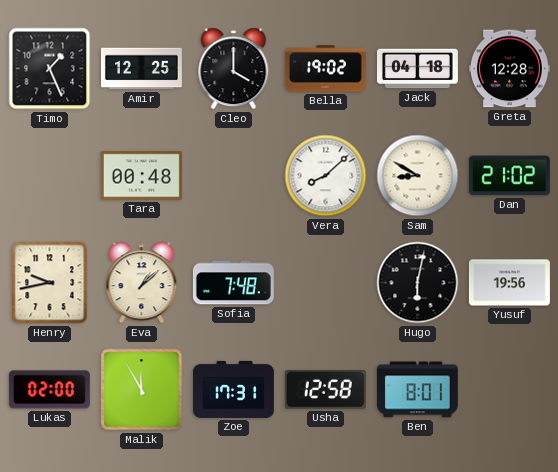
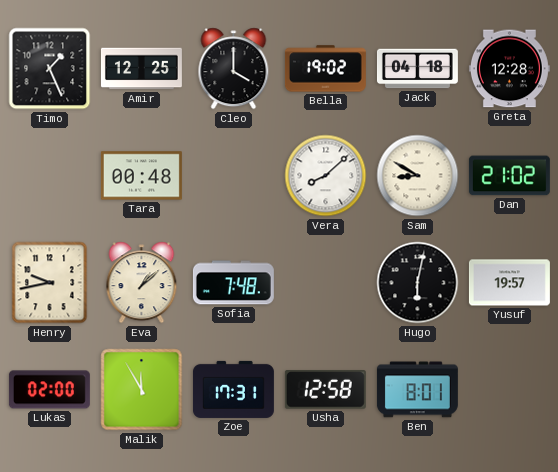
Yusuf: 19:56 -> 19:57
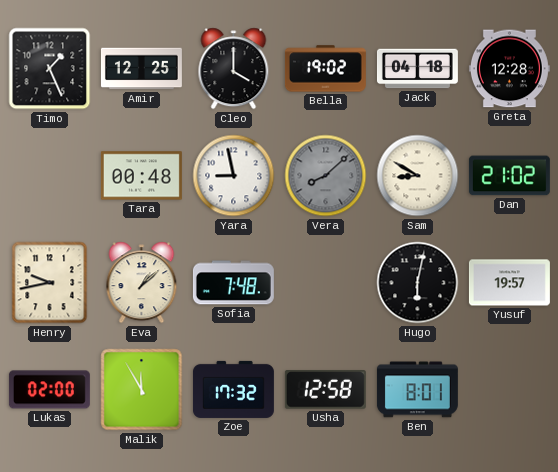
Yara: none -> 8:58
Vera dial: white -> grey
Zoe: 17:31 -> 17:32
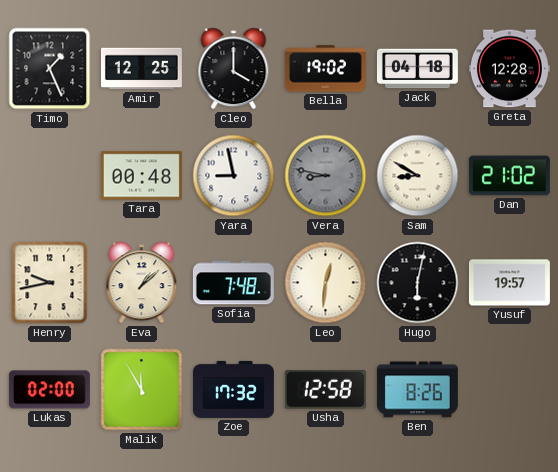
Vera: 8:08 -> 8:47
Leo: none -> 12:31
Ben: 8:01 -> 8:26
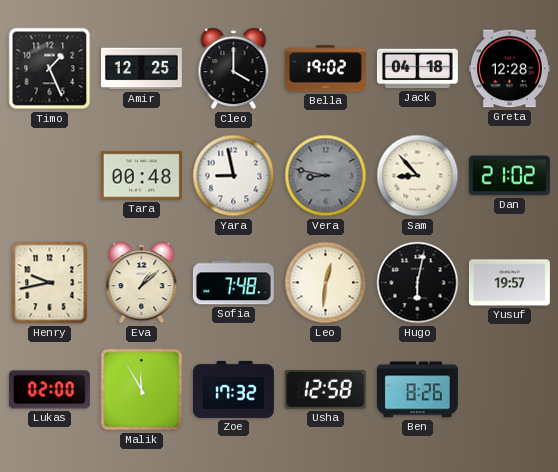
Sam: 8:50 -> 8:53
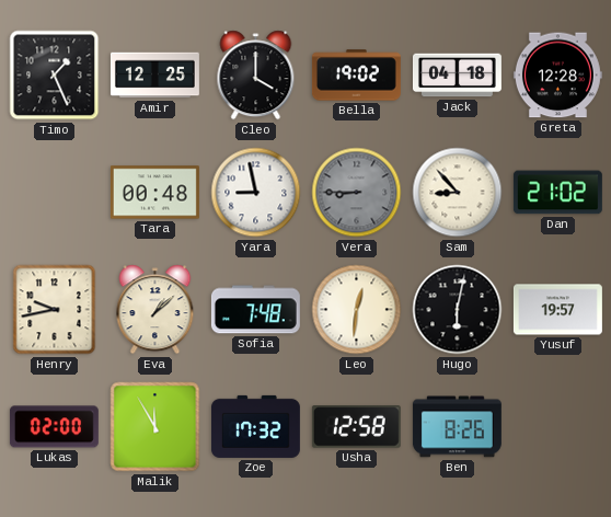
Vera: 8:47 -> 8:45
